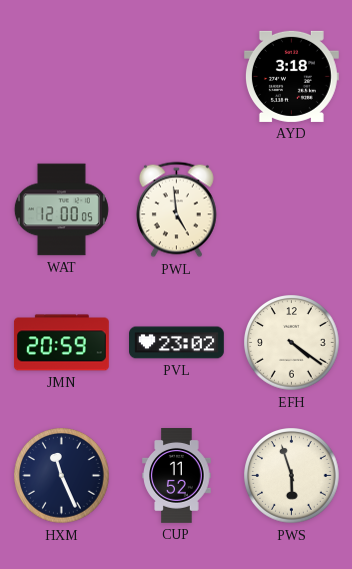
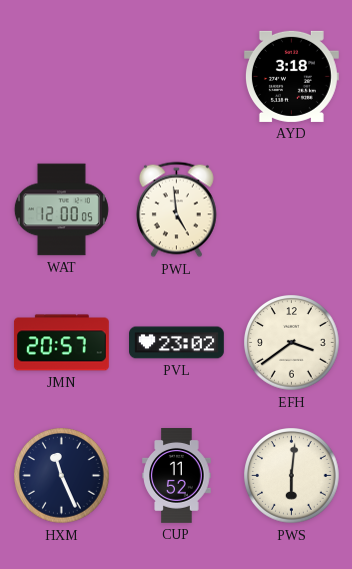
JMN: 20:59 -> 20:57
EFH: 4:21 -> 3:39
PWS: 5:57 -> 6:01
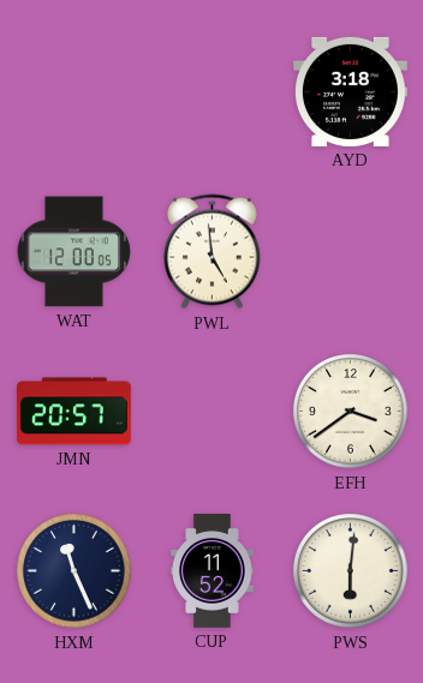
PVL: 23:02 -> none
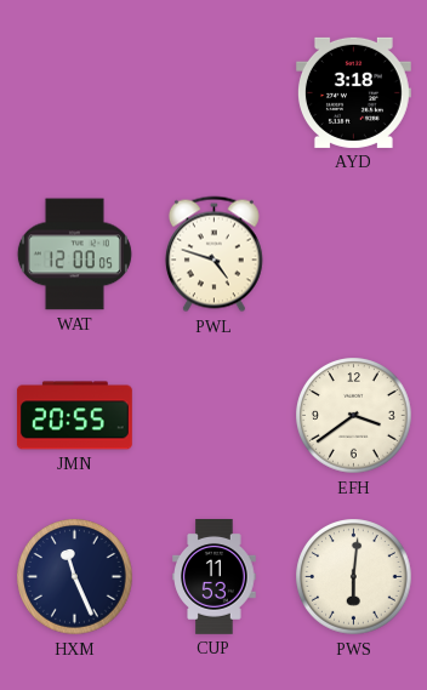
PWL: 4:59 -> 4:48
JMN: 20:57 -> 20:55
CUP: 11:52 -> 11:53
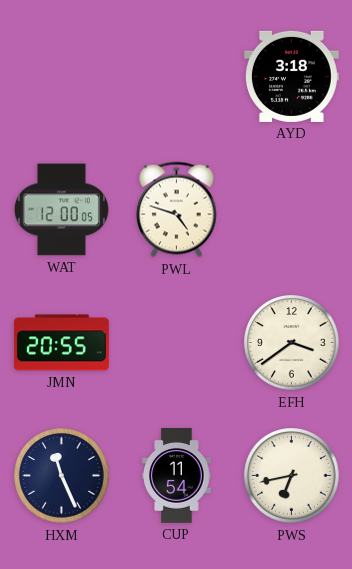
CUP: 11:53 -> 11:54
PWS: 6:01 -> 6:43
